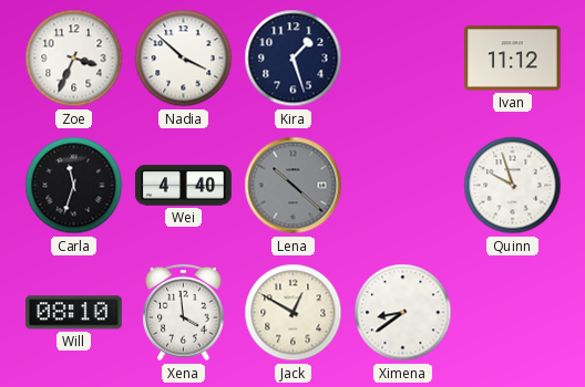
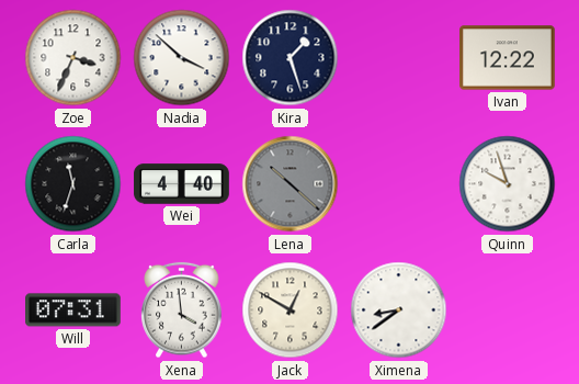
Ivan: 11:12 -> 12:22
Will: 08:10 -> 07:31
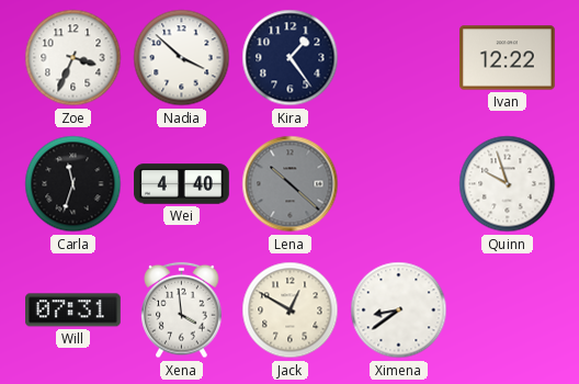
Kira: 1:27 -> 1:24
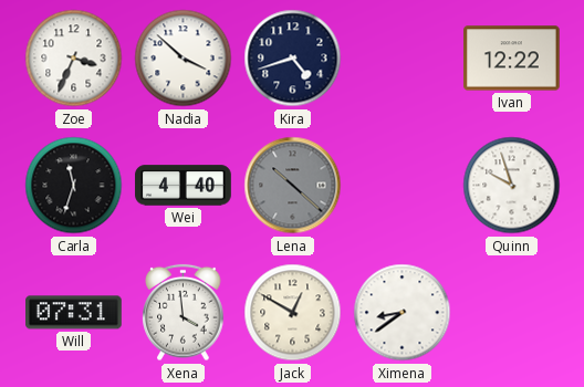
Kira: 1:24 -> 4:42
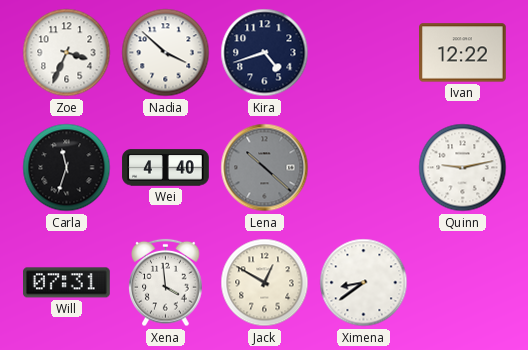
Quinn: 9:57 -> 9:13
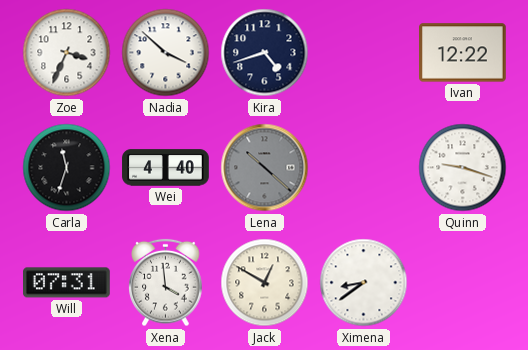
Quinn: 9:13 -> 9:18
